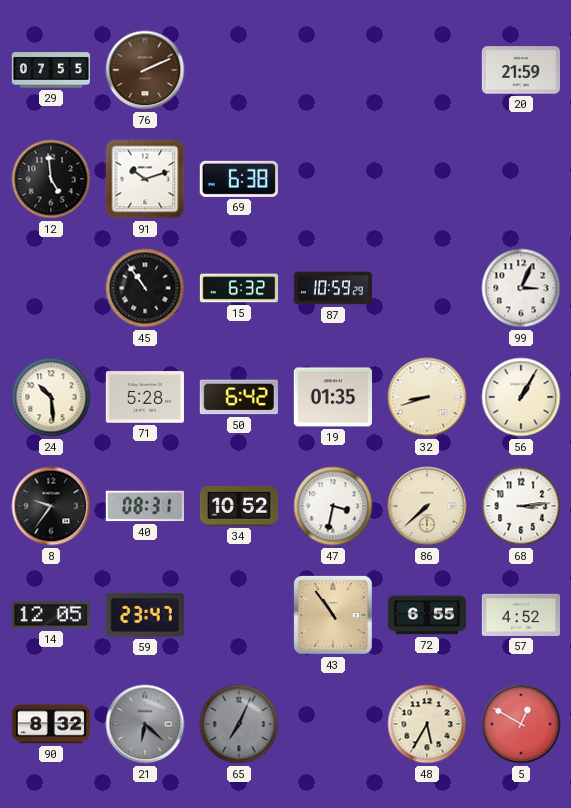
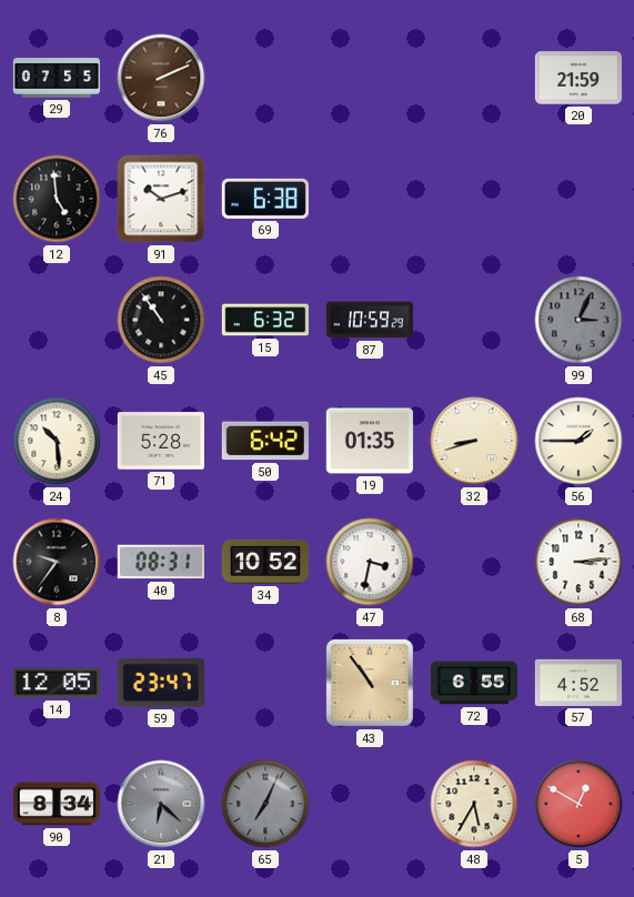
99 dial: white -> grey
56: 1:05 -> 1:45
86: 7:38 -> none
90: 8:32 -> 8:34
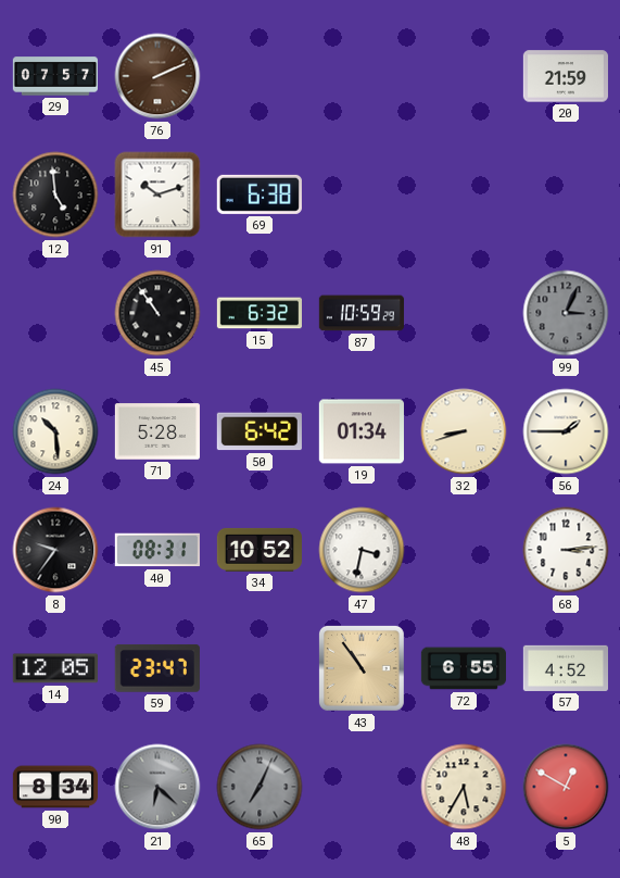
29: 07:55 -> 07:57
19: 01:35 -> 01:34
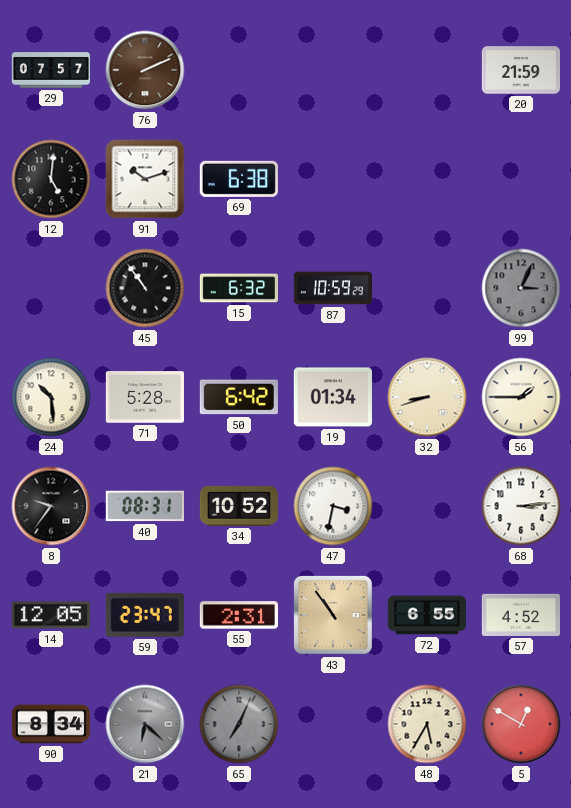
12: 4:59 -> 5:01
55: none -> 2:31
